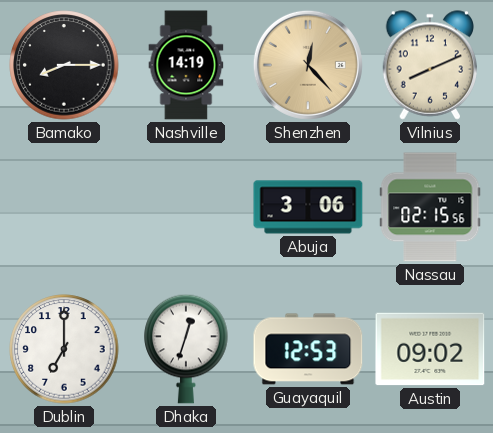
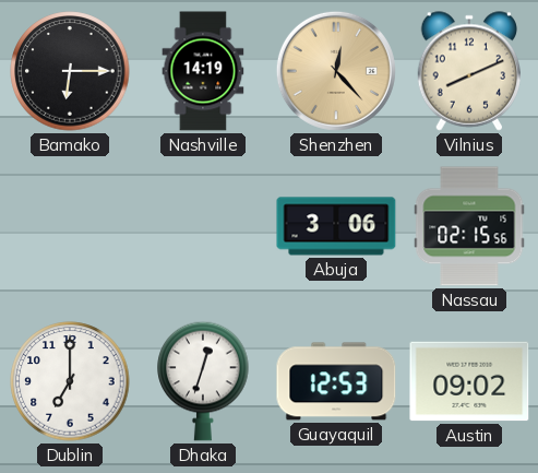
Bamako: 8:15 -> 6:15
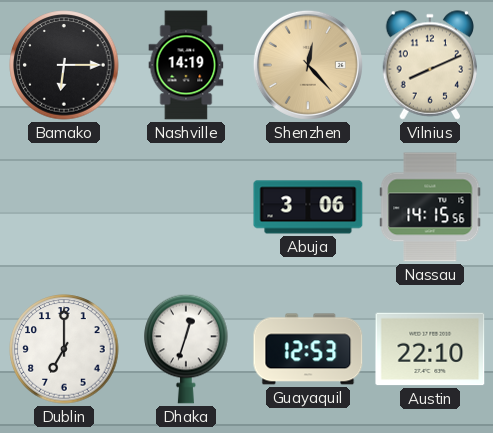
Nassau: 02:15 -> 14:15
Austin: 09:02 -> 22:10
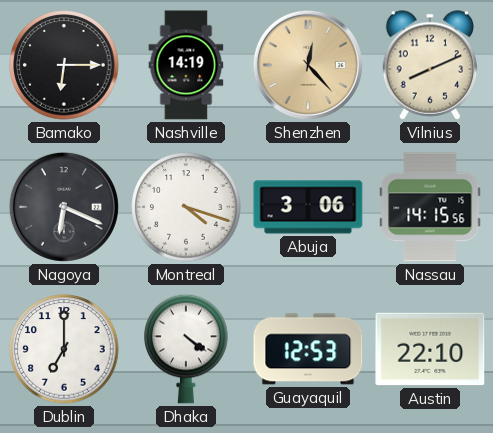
Nagoya: none -> 6:19
Montreal: none -> 4:18
Dhaka: 12:33 -> 4:21
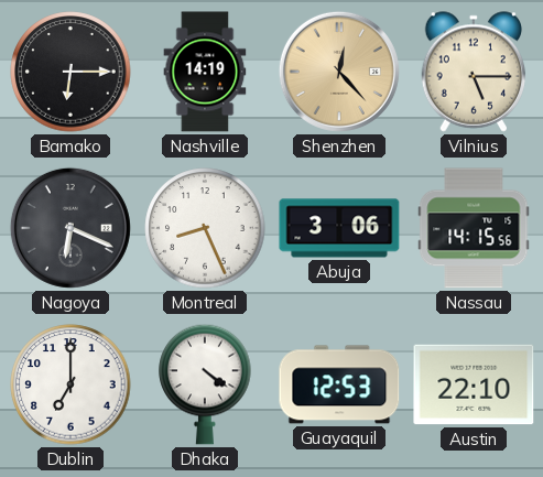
Vilnius: 8:11 -> 5:15
Montreal: 4:18 -> 8:26
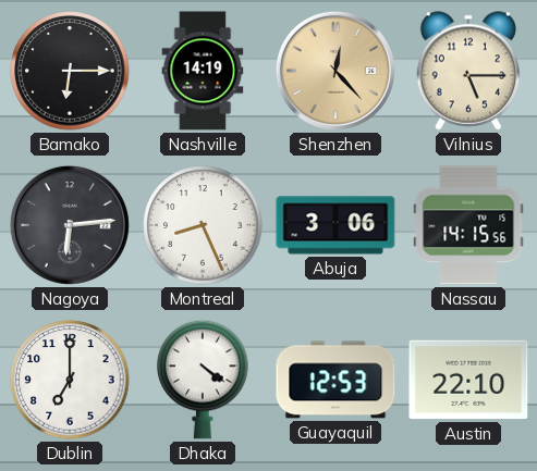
Nagoya: 6:19 -> 6:14
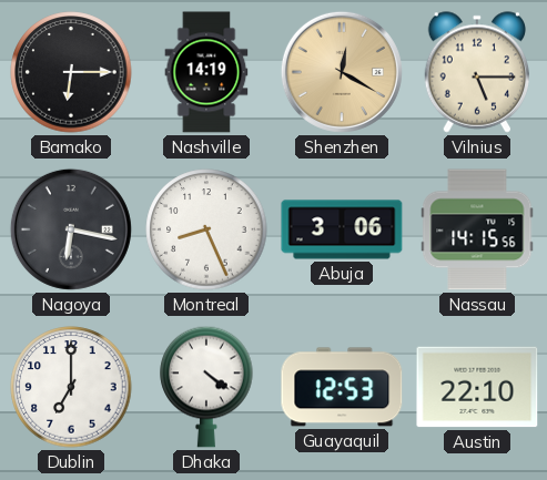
Shenzhen: 12:23 -> 12:20
Nagoya: 6:14 -> 6:17
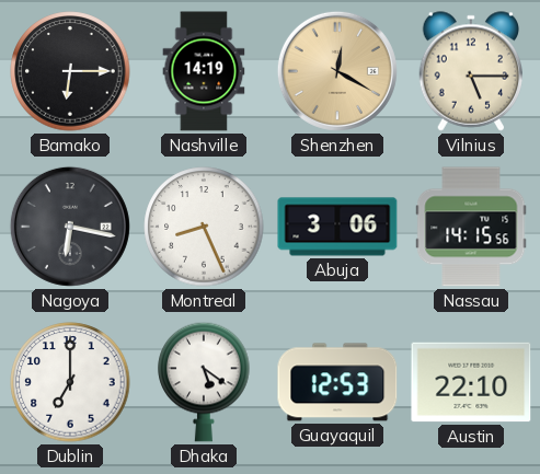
Dhaka: 4:21 -> 5:21
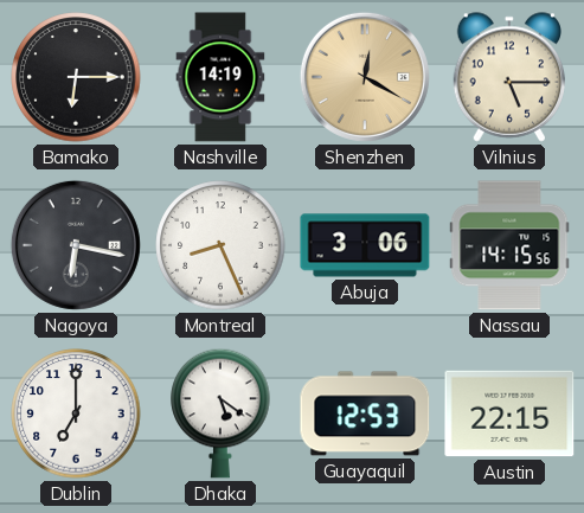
Austin: 22:10 -> 22:15
